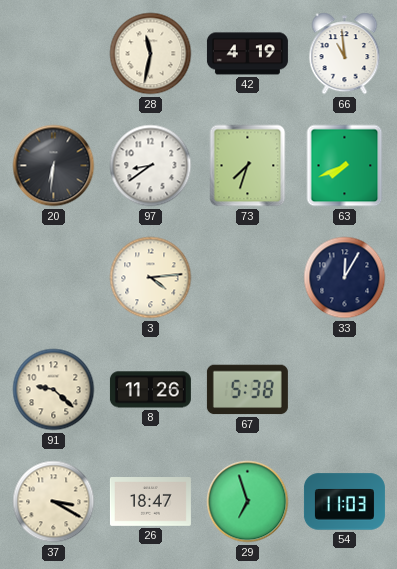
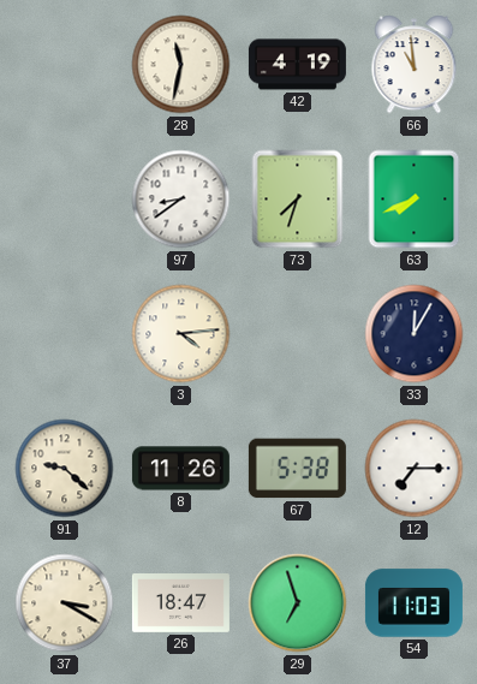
20: 6:31 -> none
12: none -> 7:15
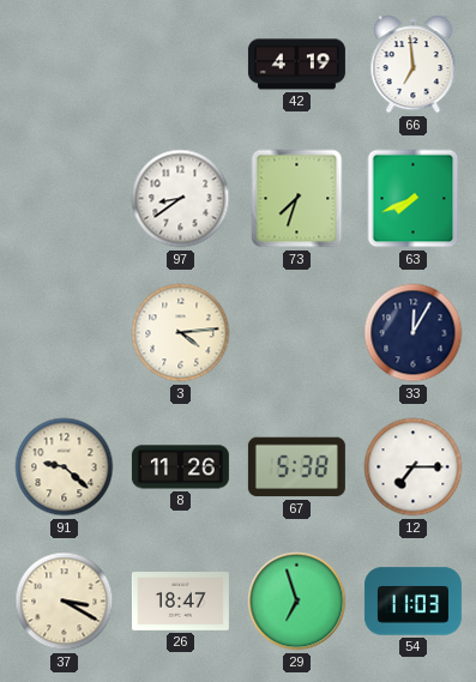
28: 11:32 -> none
66: 10:59 -> 6:59
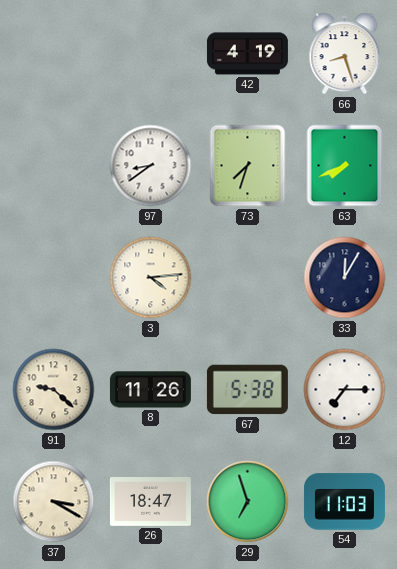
66: 6:59 -> 8:27
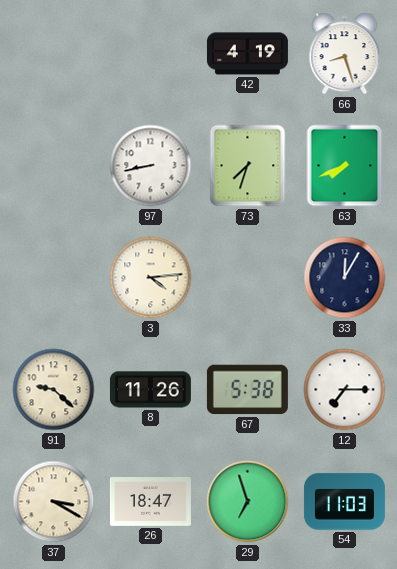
97: 8:39 -> 8:43
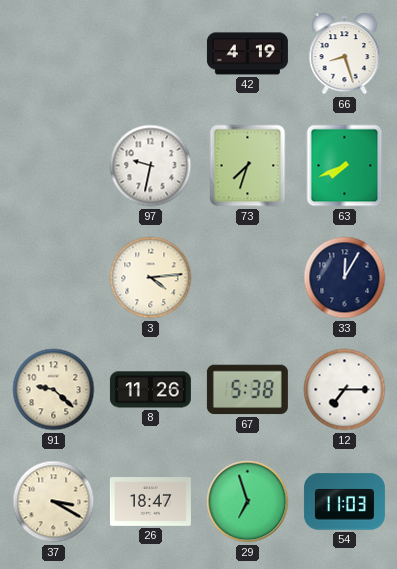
97: 8:43 -> 9:32
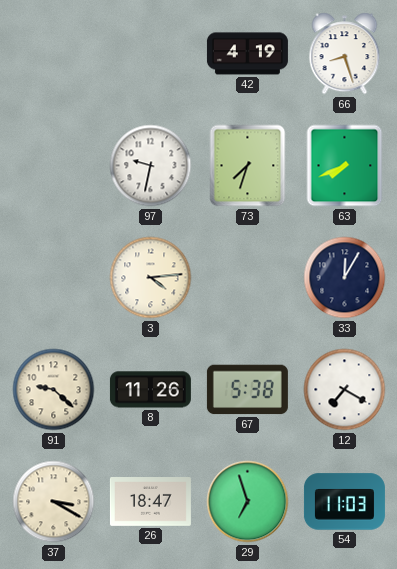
12: 7:15 -> 7:20
